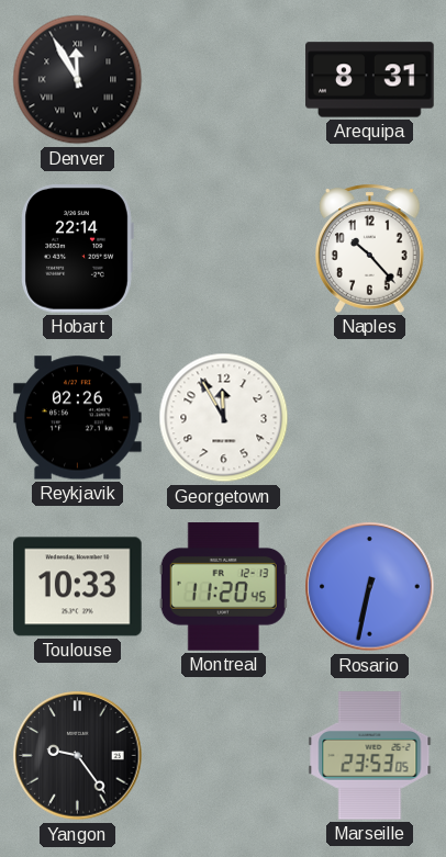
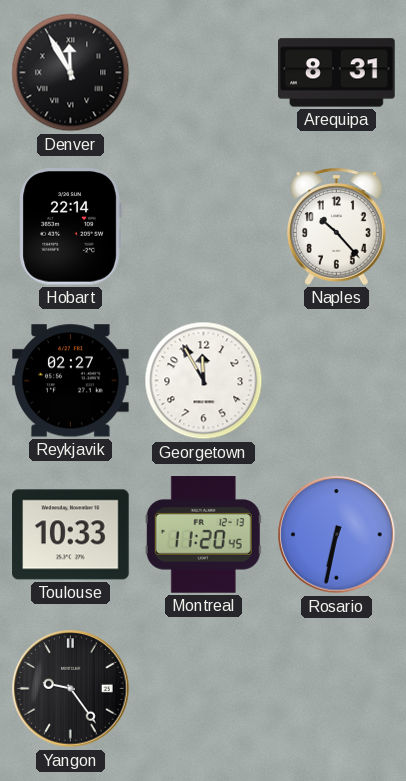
Reykjavik: 02:26 -> 02:27
Marseille: 23:53 -> none
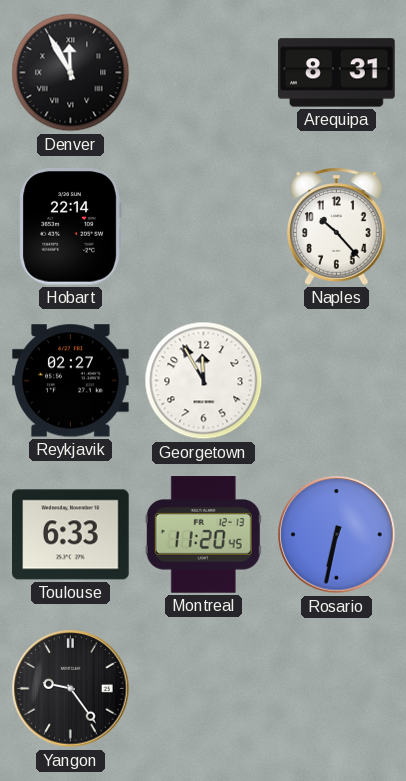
Toulouse: 10:33 -> 6:33
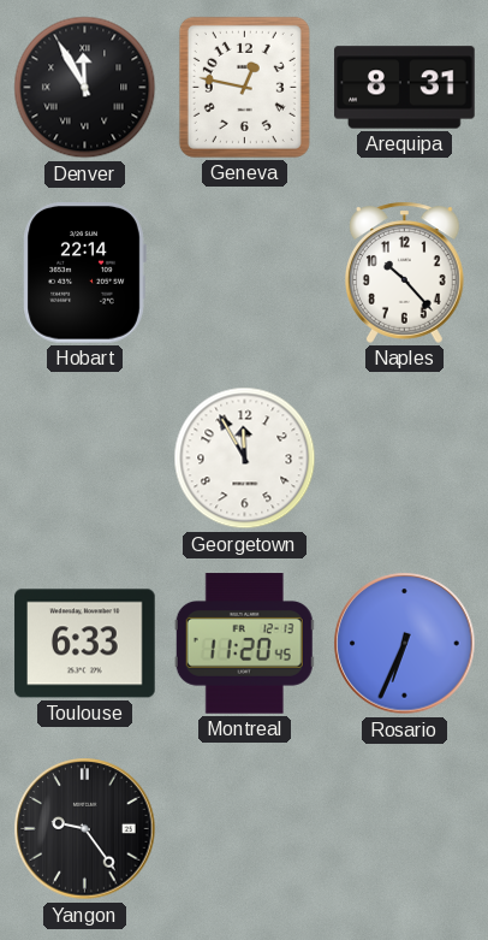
Geneva: none -> 12:47
Reykjavik: 02:27 -> none
Rosario: 6:32 -> 6:34
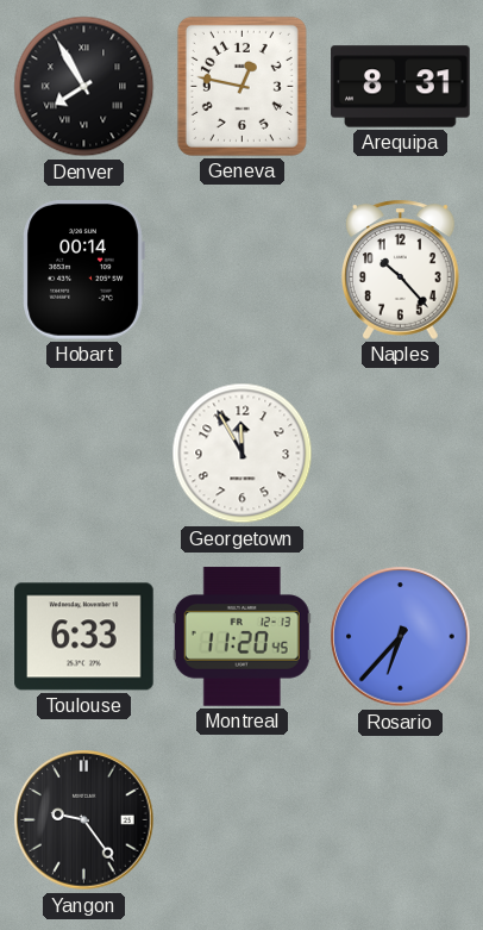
Denver: 11:55 -> 7:55
Hobart: 22:14 -> 00:14
Rosario: 6:34 -> 6:37
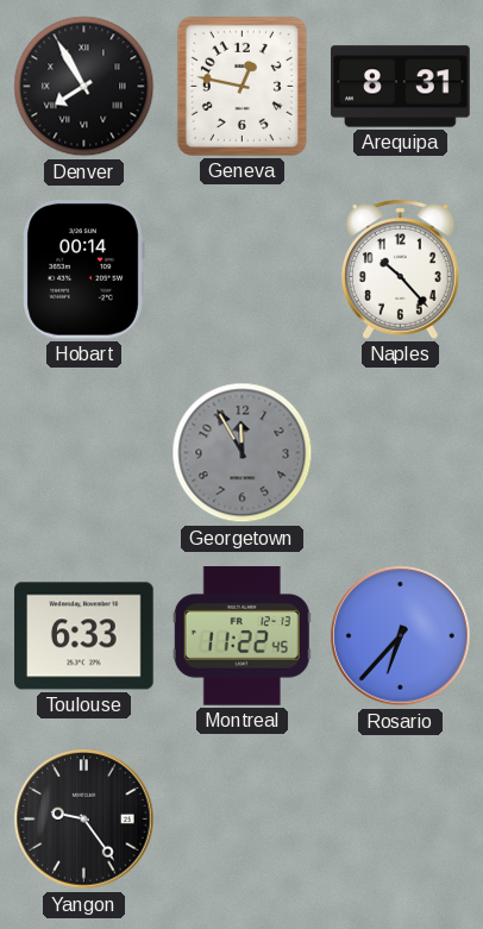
Georgetown dial: white -> grey
Montreal: 11:20 -> 11:22
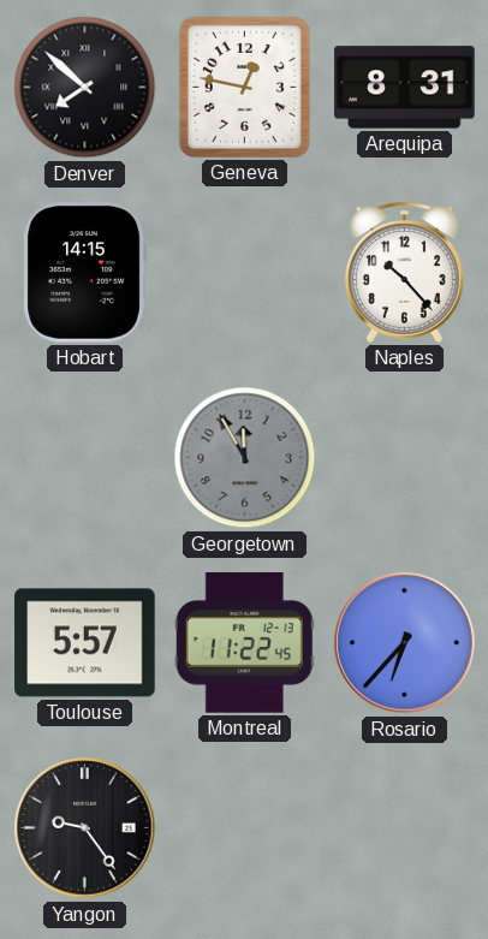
Denver: 7:55 -> 7:52
Hobart: 00:14 -> 14:15
Toulouse: 6:33 -> 5:57
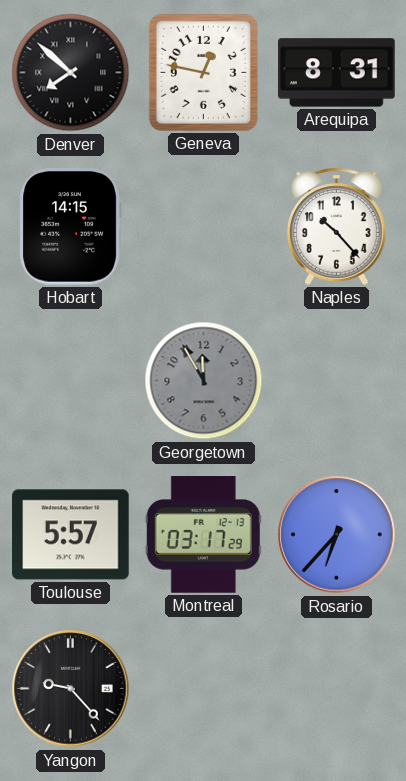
Montreal: 11:22 -> 03:17
Yangon: 9:24 -> 9:23
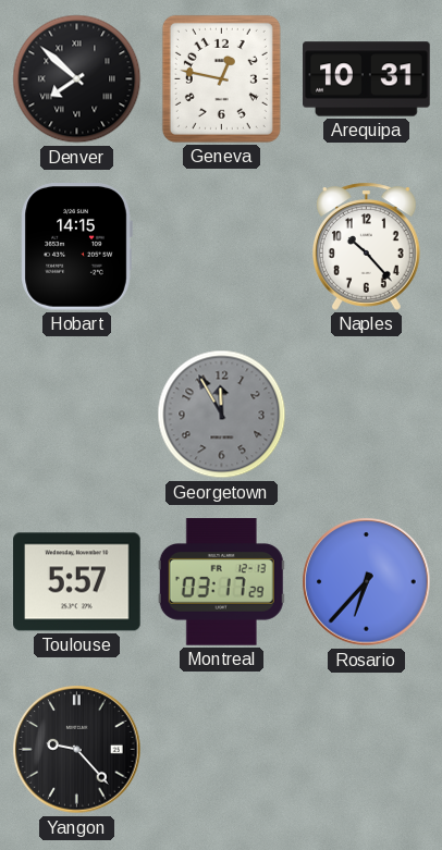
Arequipa: 8:31 -> 10:31
